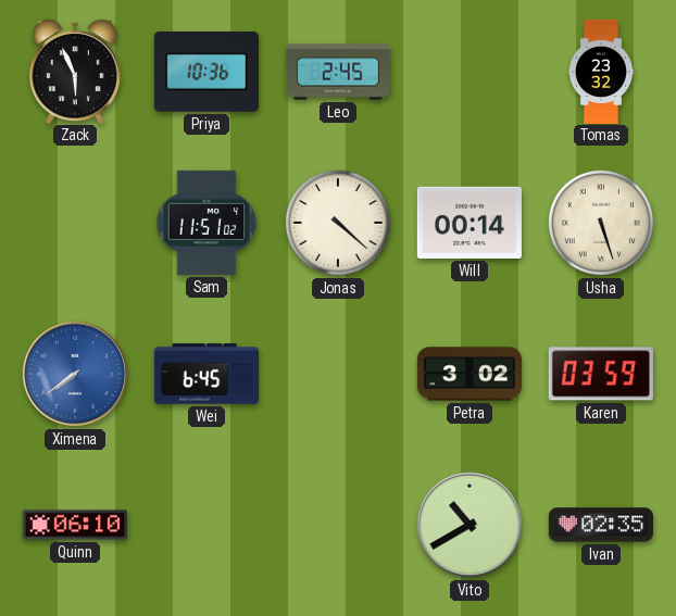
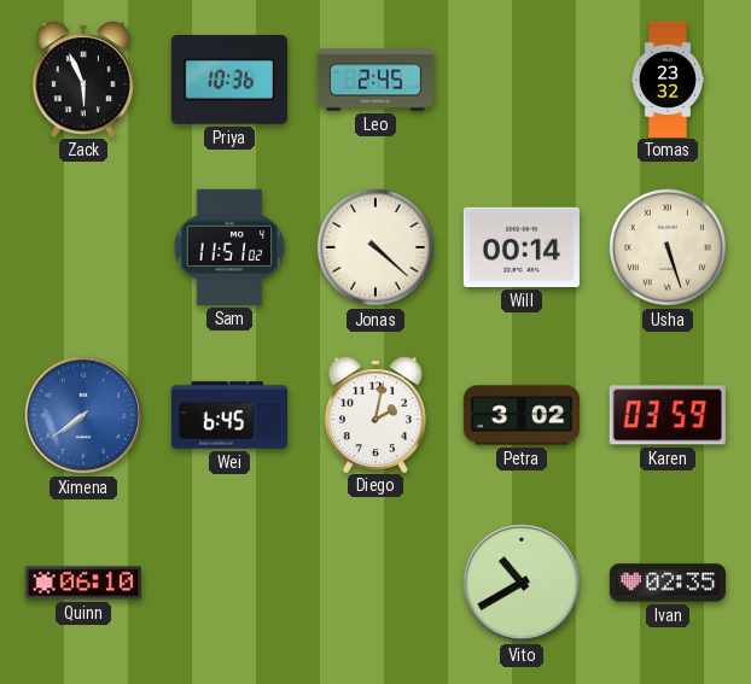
Diego: none -> 2:02
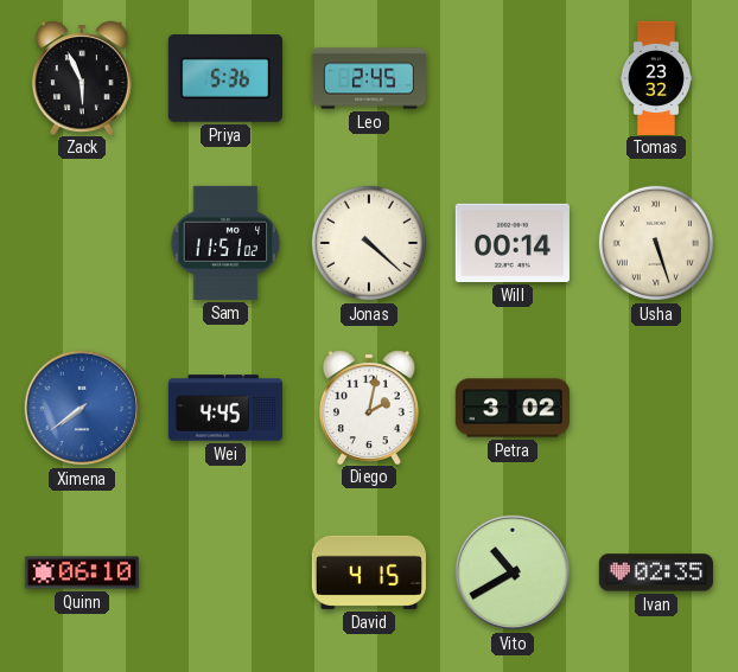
Priya: 10:36 -> 5:36
Wei: 6:45 -> 4:45
Karen: 03:59 -> none
David: none -> 4:15
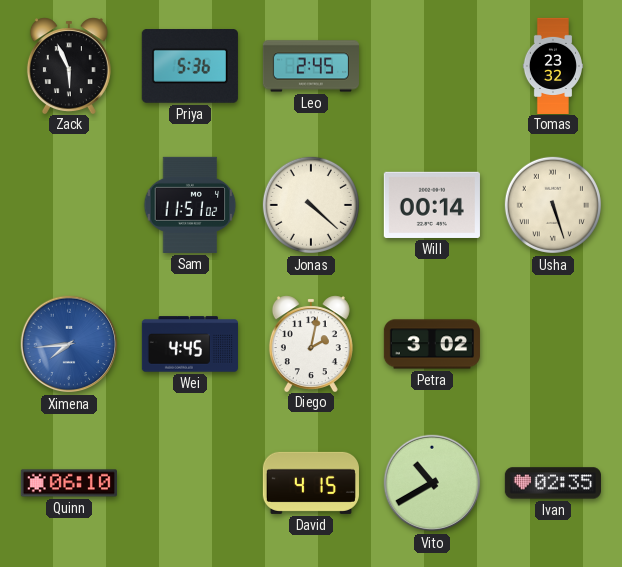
Ximena: 7:39 -> 7:44
